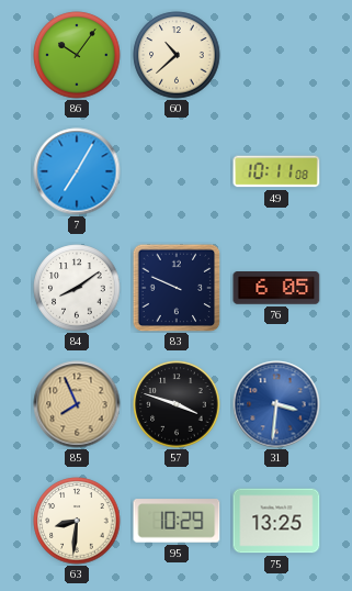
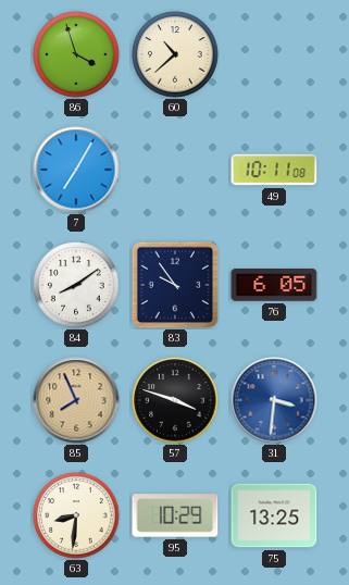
86: 10:06 -> 3:57
83: 9:49 -> 9:54
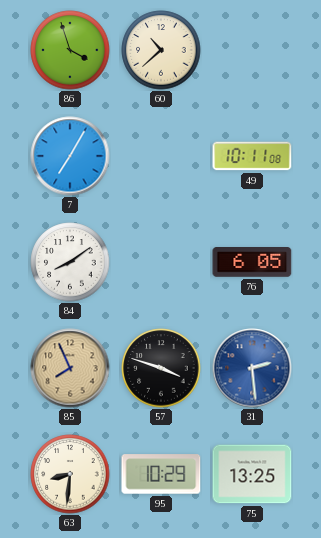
83: 9:54 -> none
31: 3:31 -> 2:29
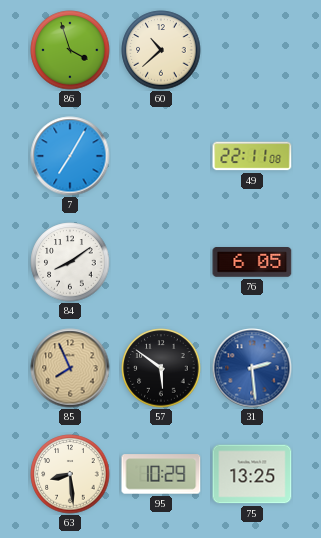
49: 10:11 -> 22:11
57: 3:48 -> 5:51
63: 8:31 -> 8:29
